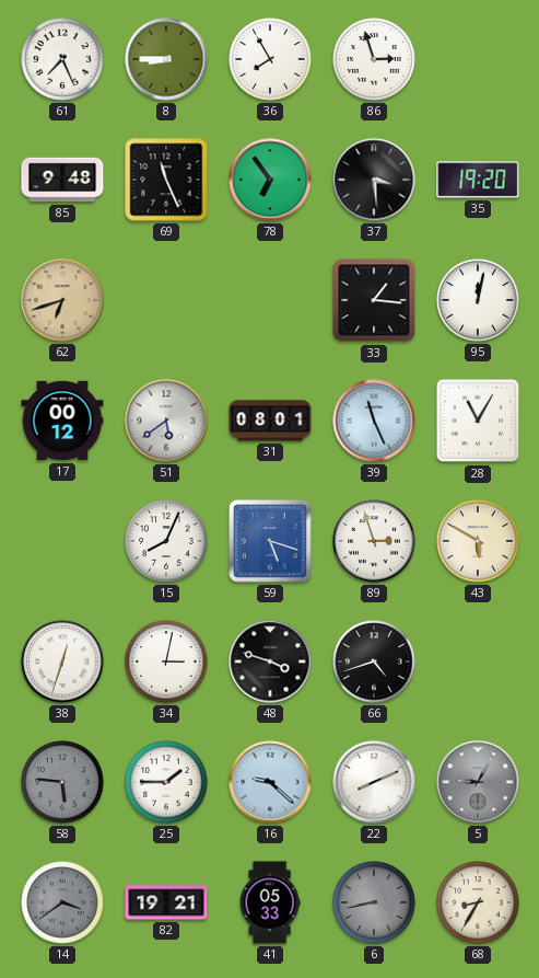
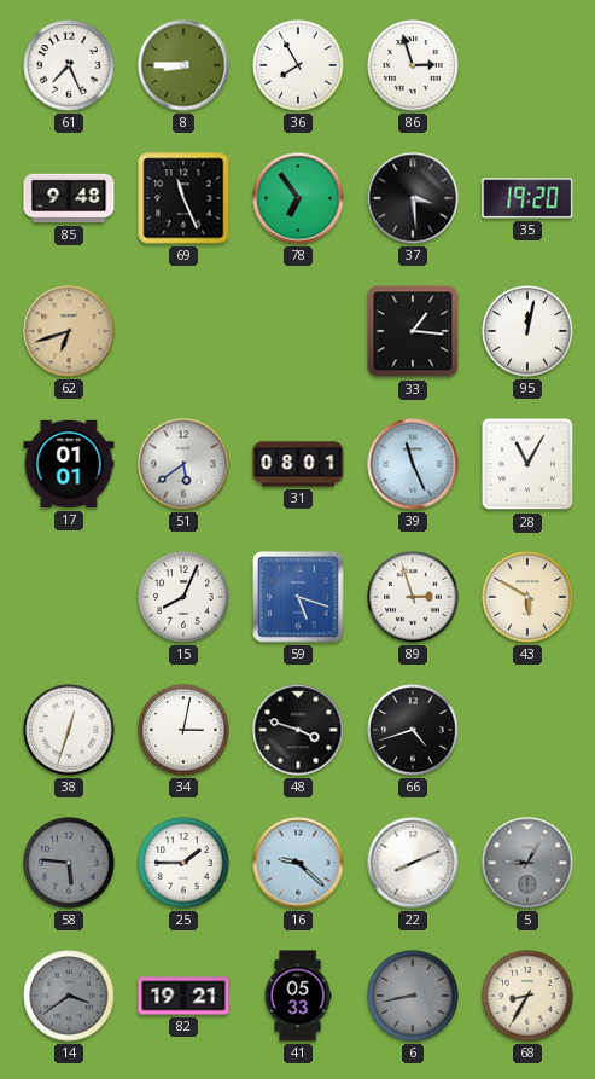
17: 00:12 -> 01:01
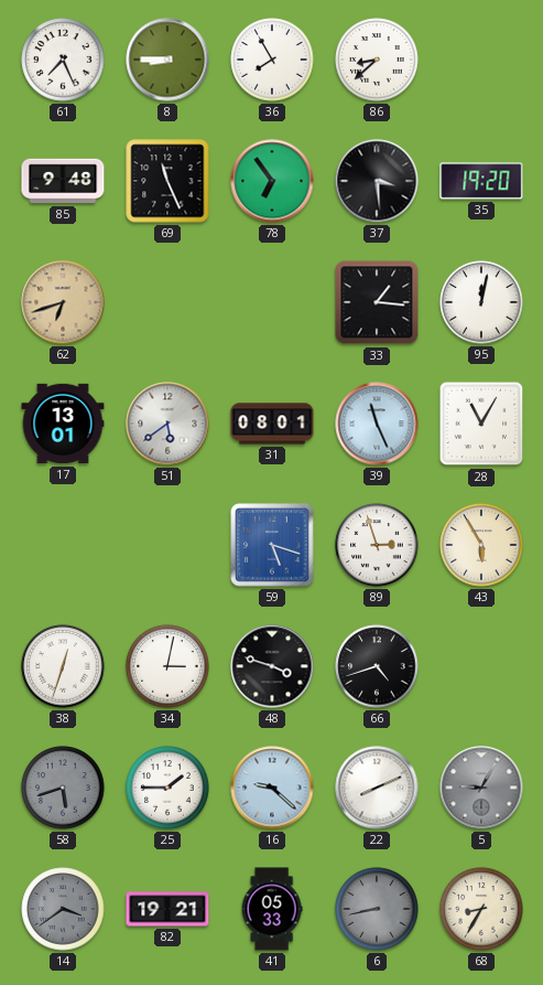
86: 2:57 -> 8:38
17: 01:01 -> 13:01
15: 8:04 -> none
43: 5:50 -> 5:55
58: 5:46 -> 5:42
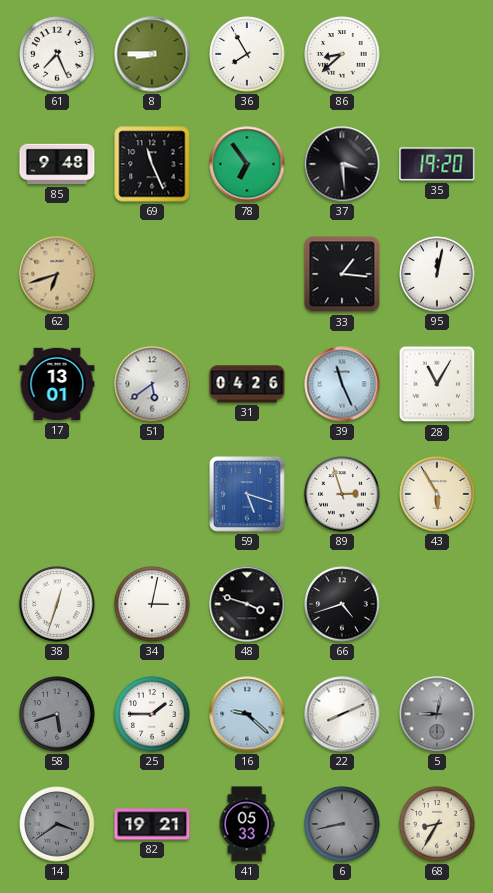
31: 08:01 -> 04:26
5: 9:05 -> 9:02
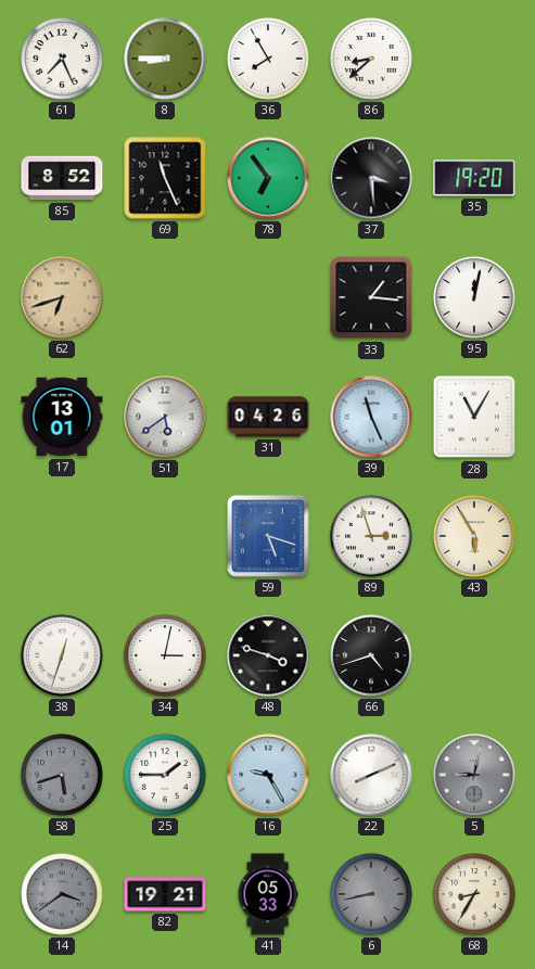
85: 9:48 -> 8:52
16: 9:22 -> 9:25
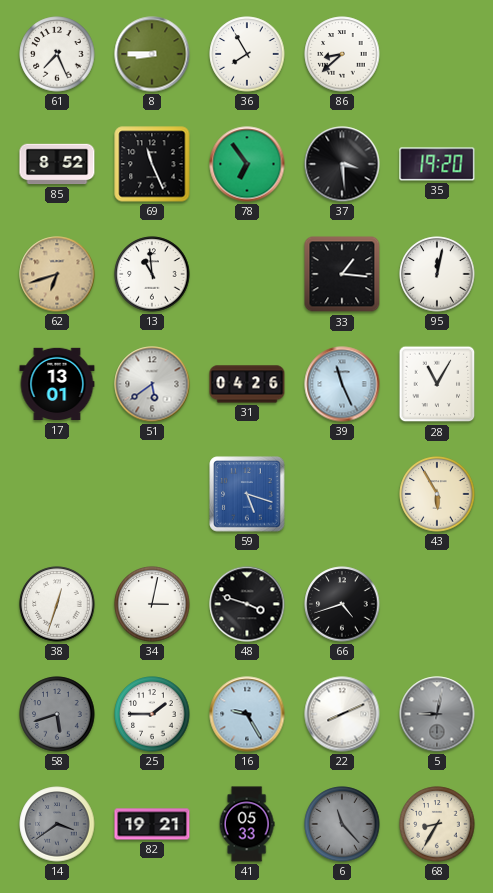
13: none -> 10:59
89: 2:57 -> none
6: 8:43 -> 11:23
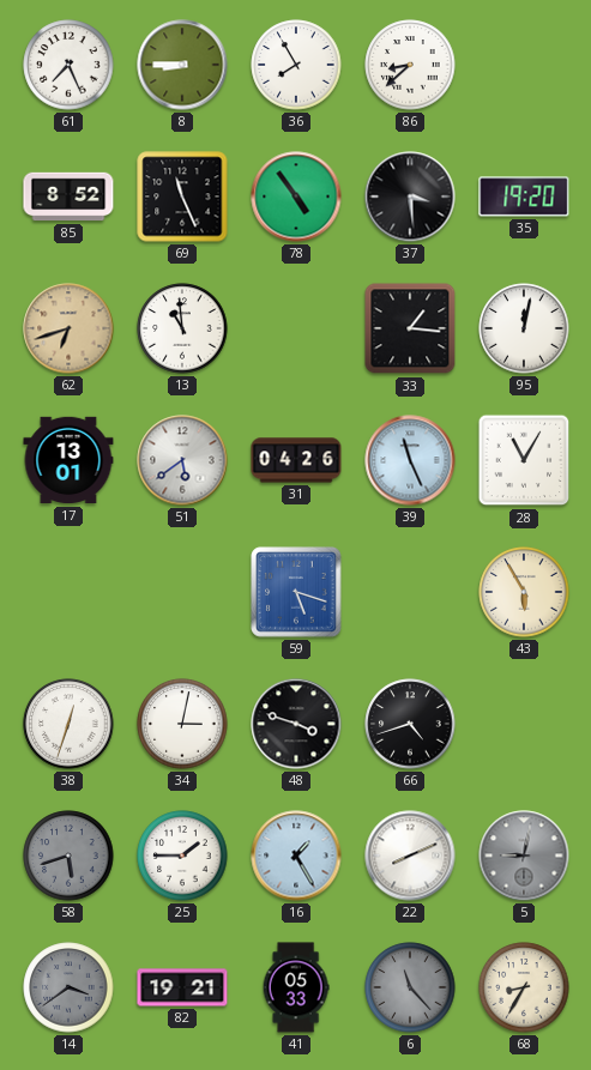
78: 6:54 -> 4:54
16: 9:25 -> 1:25
